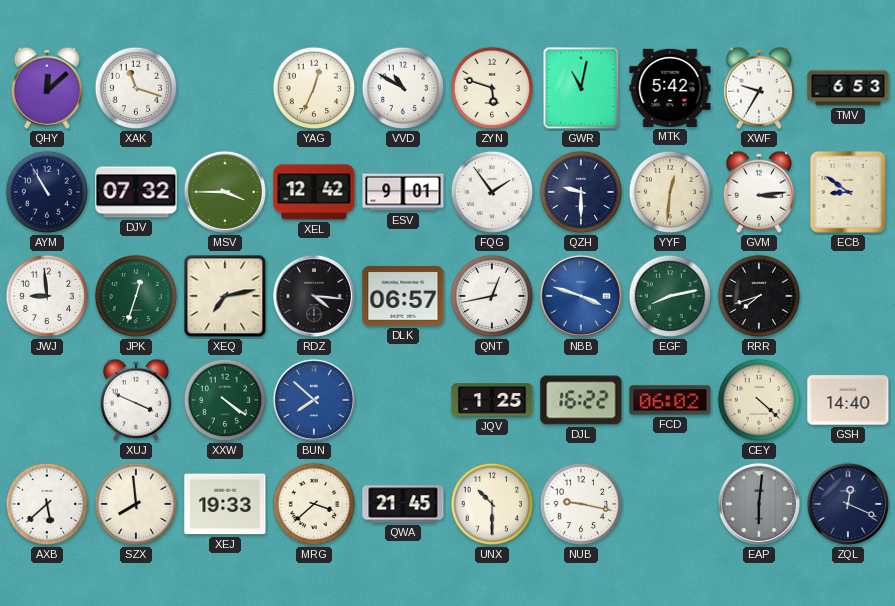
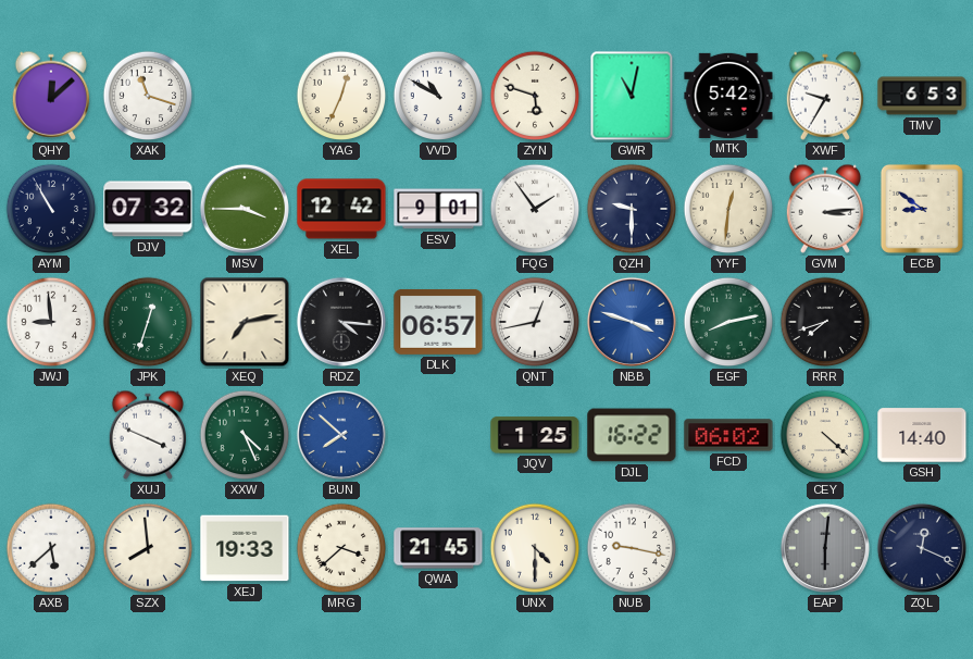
XXW: 4:21 -> 4:26
UNX: 10:30 -> 4:30
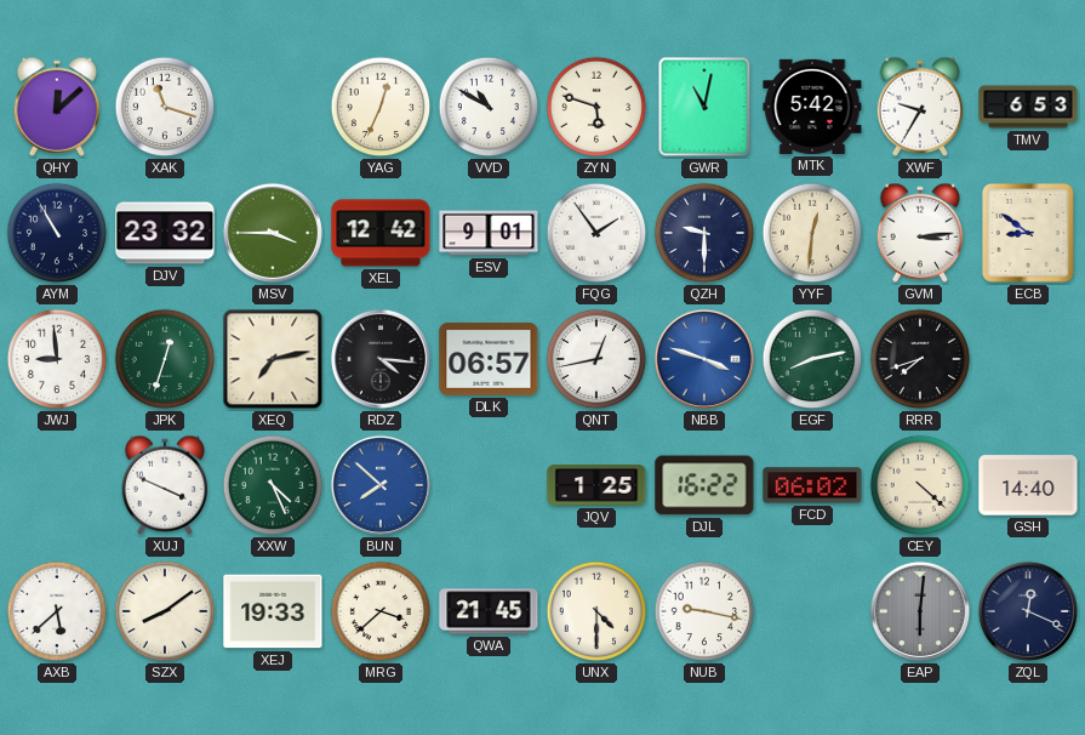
DJV: 07:32 -> 23:32
SZX: 7:59 -> 8:09
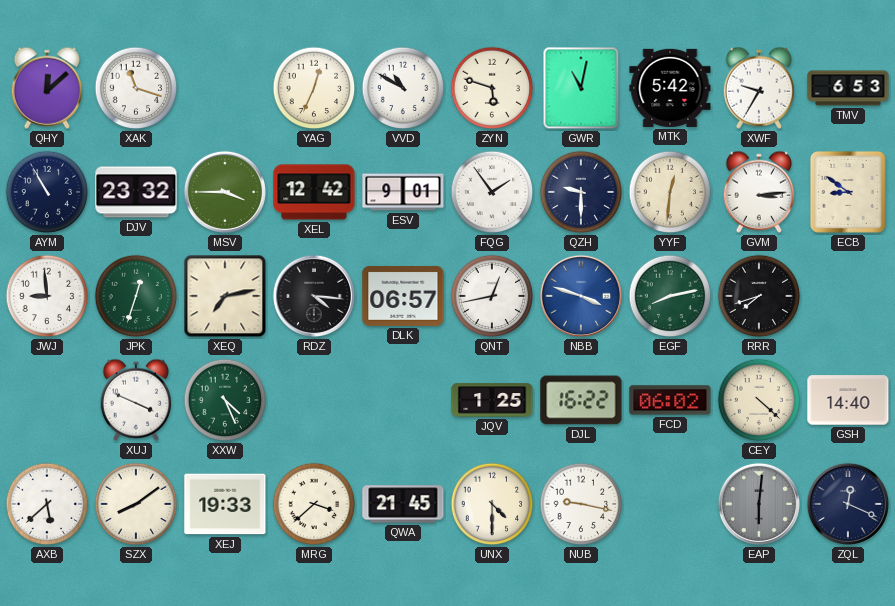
BUN: 7:52 -> none
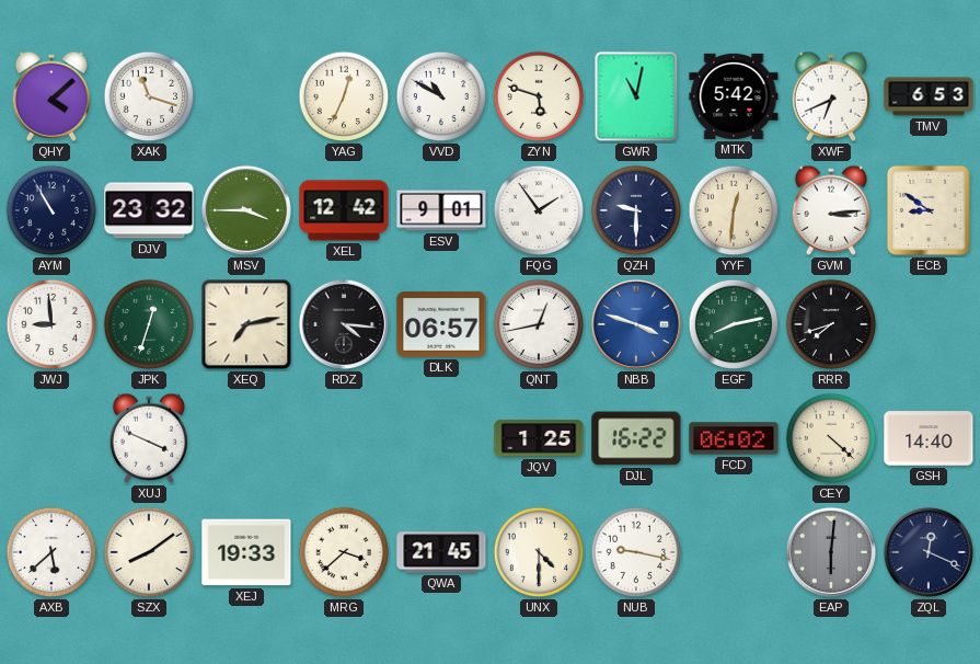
QHY: 12:08 -> 4:08
XWF: 9:35 -> 6:41
XXW: 4:26 -> none
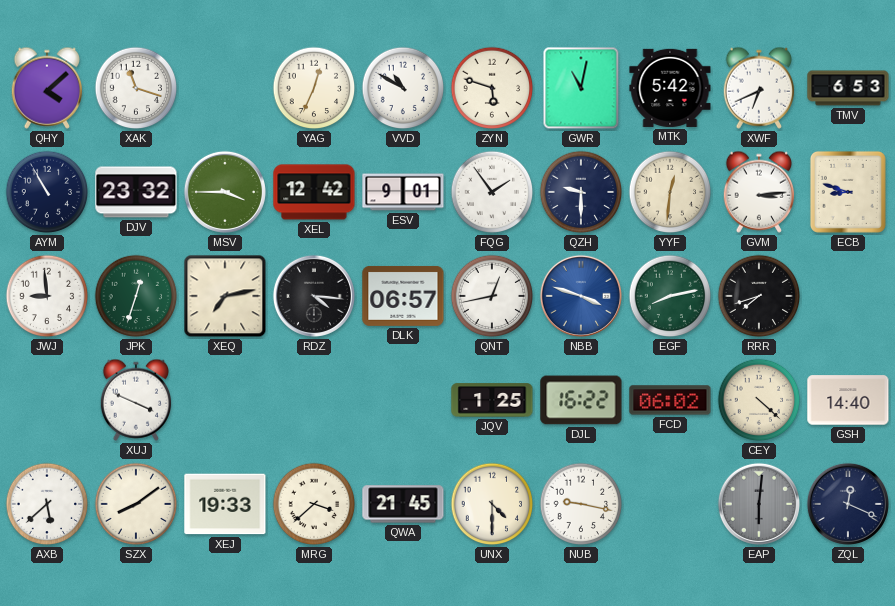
ECB: 8:51 -> 8:48
